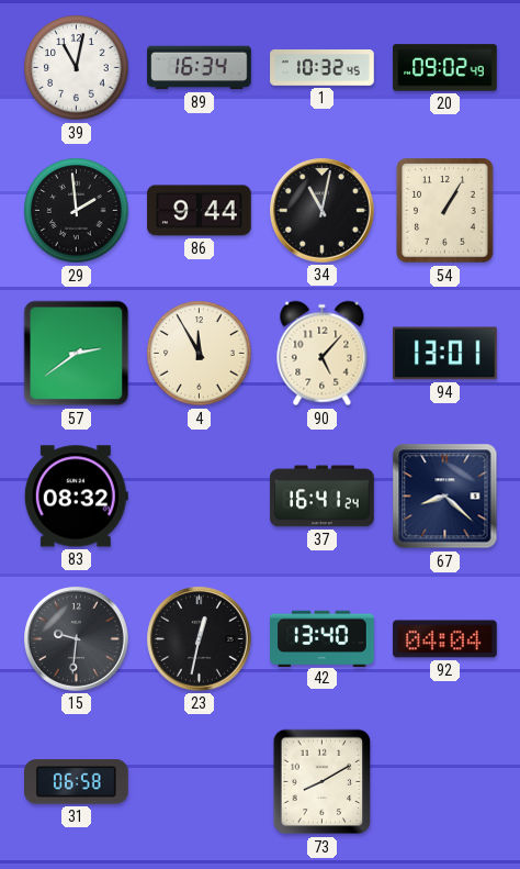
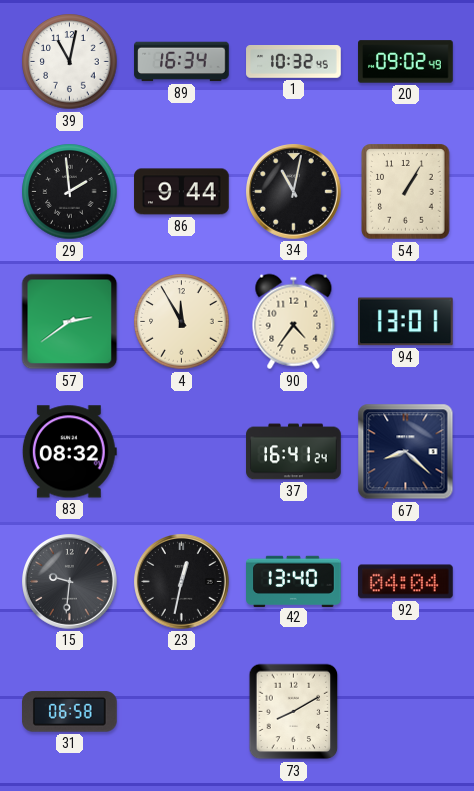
90: 5:07 -> 4:36
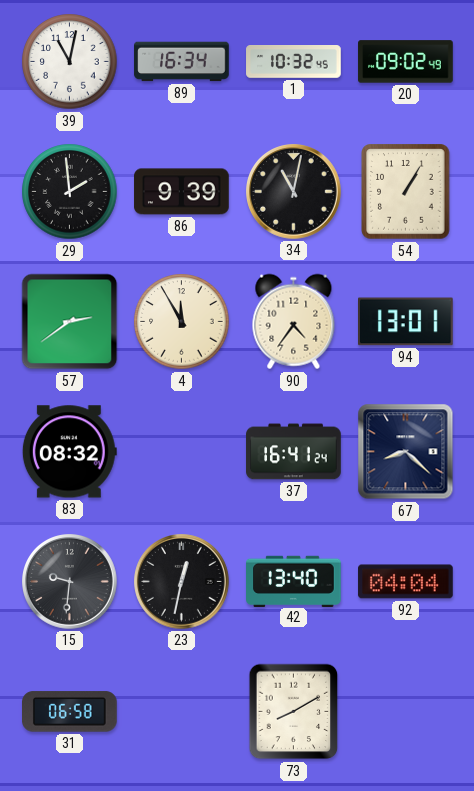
86: 9:44 -> 9:39
